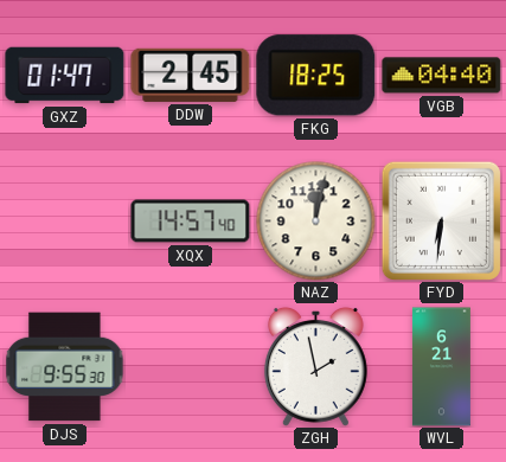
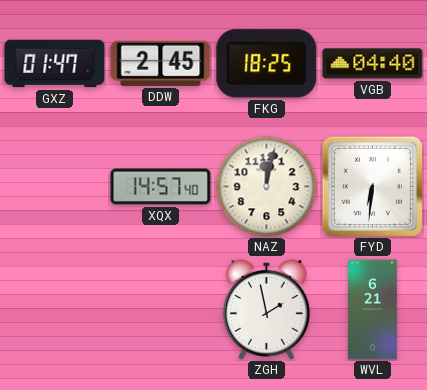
DJS: 9:55 -> none
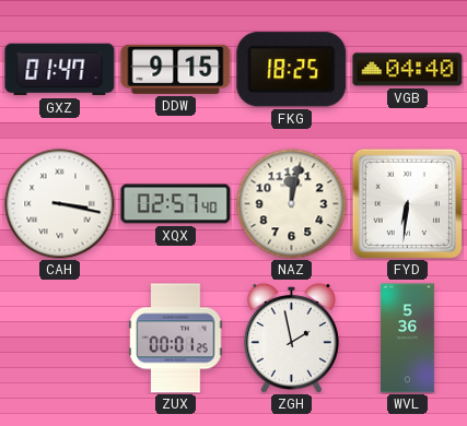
DDW: 2:45 -> 9:15
CAH: none -> 3:17
XQX: 14:57 -> 02:57
ZUX: none -> 00:01
WVL: 6:21 -> 5:36
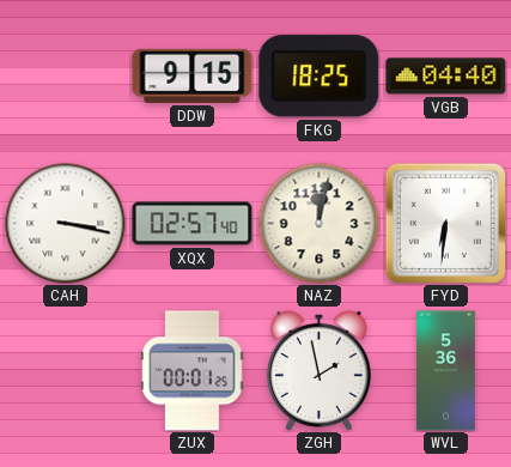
GXZ: 01:47 -> none
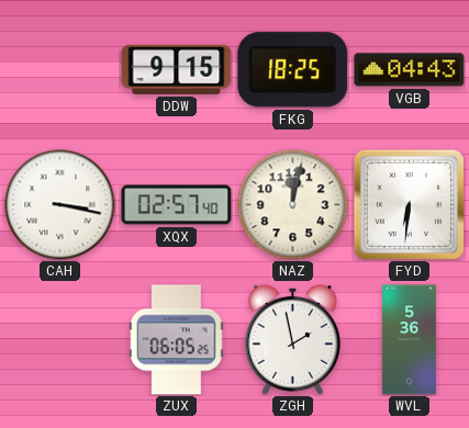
VGB: 04:40 -> 04:43
ZUX: 00:01 -> 06:05
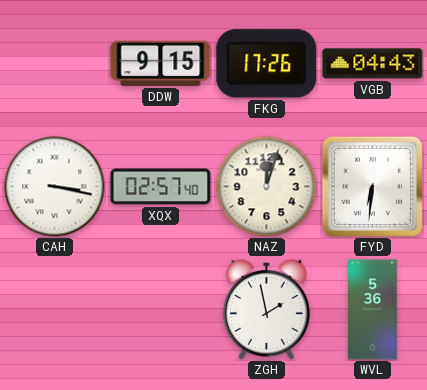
FKG: 18:25 -> 17:26
NAZ: 12:02 -> 12:03
ZUX: 06:05 -> none
